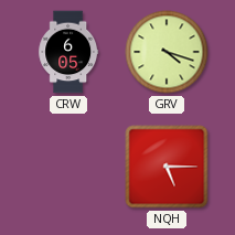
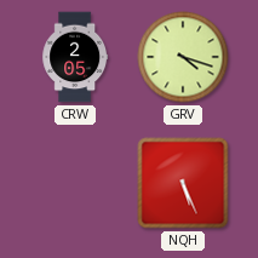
CRW: 6:05 -> 2:05
NQH: 5:15 -> 5:26
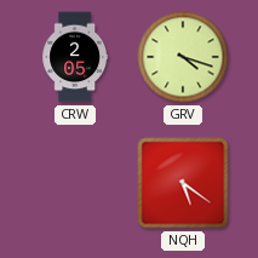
NQH: 5:26 -> 5:21
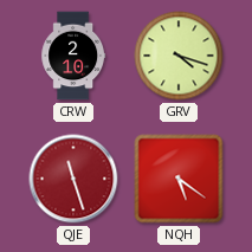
CRW: 2:05 -> 2:10
QJE: none -> 11:27
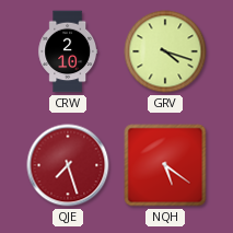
QJE: 11:27 -> 7:27
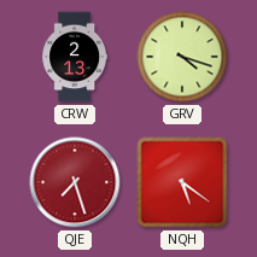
CRW: 2:10 -> 2:13
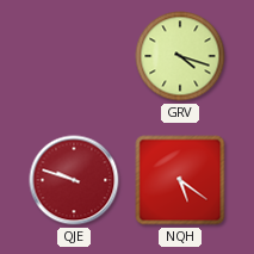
CRW: 2:13 -> none
QJE: 7:27 -> 9:48
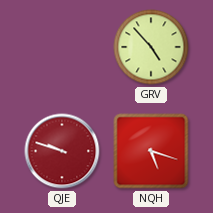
GRV: 4:18 -> 4:53
NQH: 5:21 -> 5:18
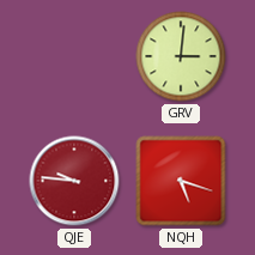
GRV: 4:53 -> 3:01
QJE: 9:48 -> 9:46
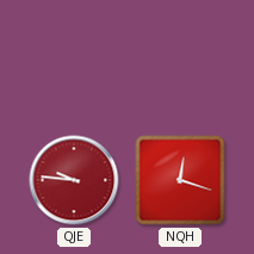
GRV: 3:01 -> none
NQH: 5:18 -> 12:18
